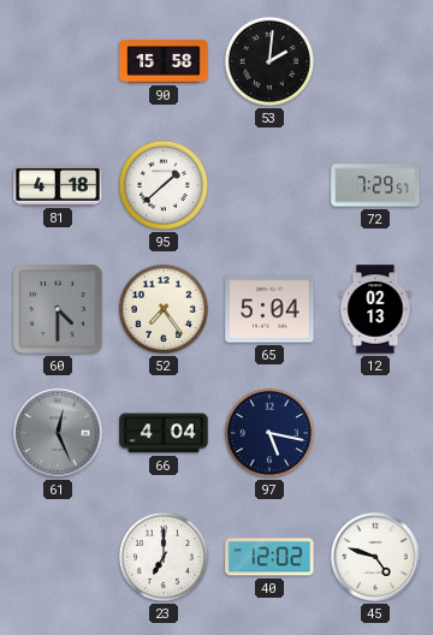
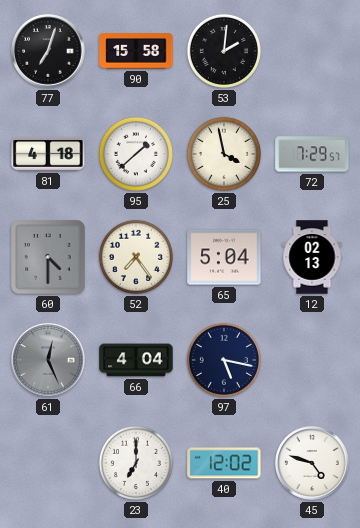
77: none -> 7:03
25: none -> 3:58
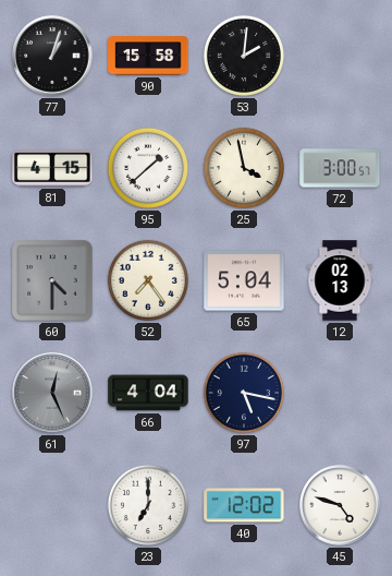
77: 7:03 -> 1:03
81: 4:18 -> 4:15
72: 7:29 -> 3:00
